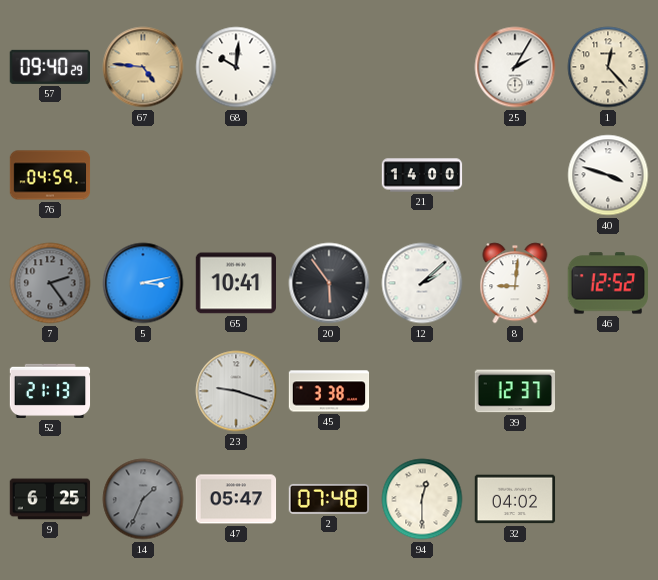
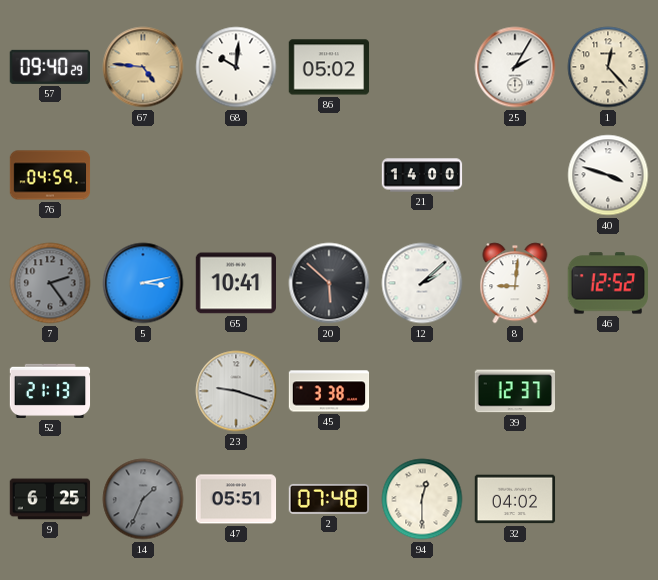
86: none -> 05:02
20: 5:54 -> 5:52
47: 05:47 -> 05:51
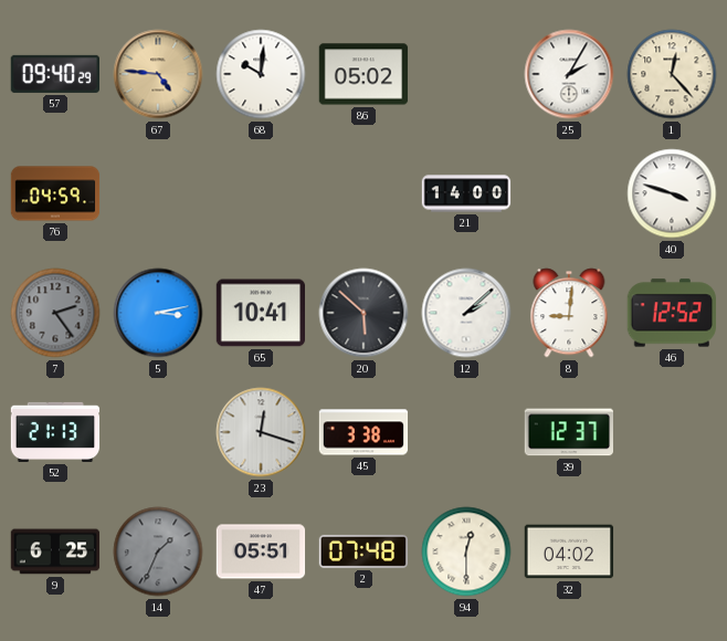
23: 9:18 -> 12:18
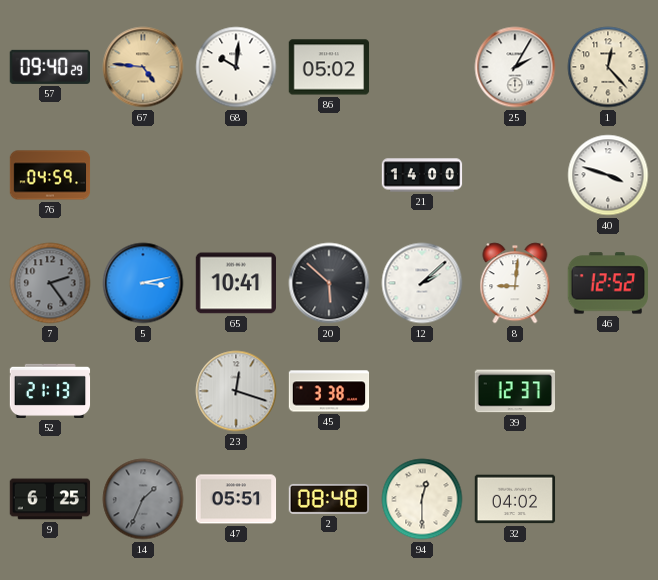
2: 07:48 -> 08:48
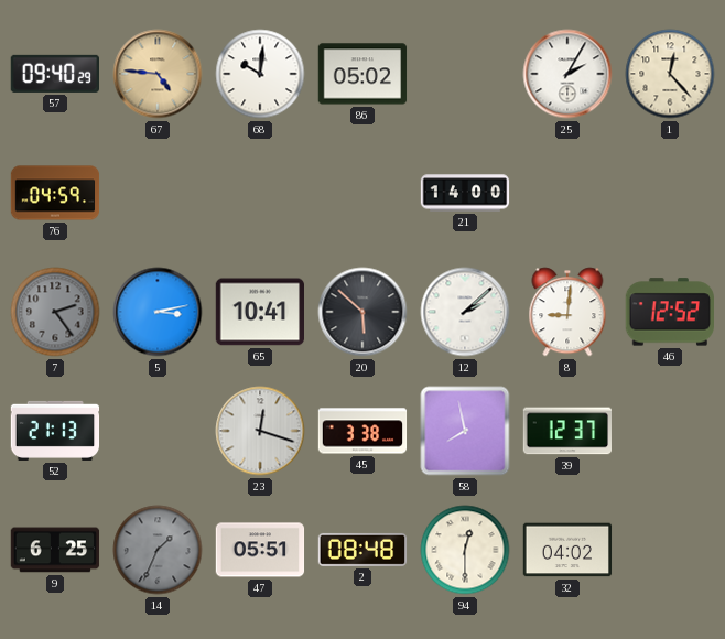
40: 3:48 -> none
58: none -> 7:58
